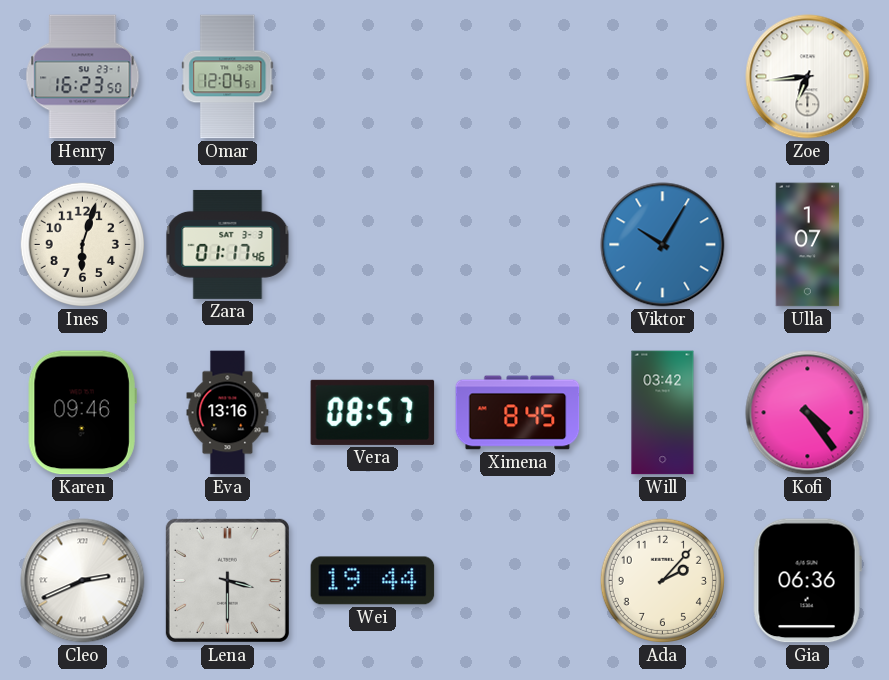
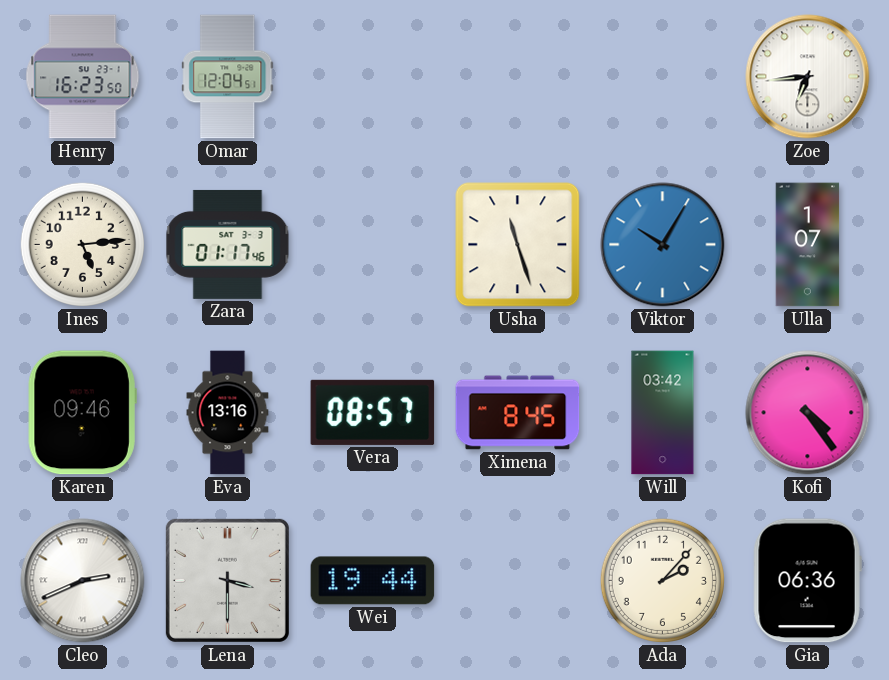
Ines: 6:03 -> 5:14
Usha: none -> 11:27
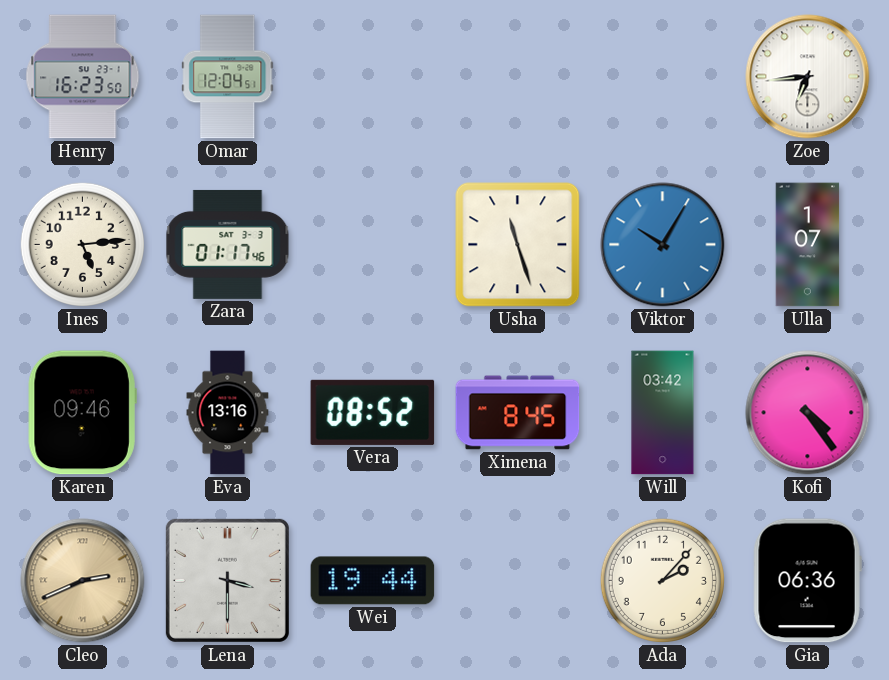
Vera: 08:57 -> 08:52
Cleo dial: white -> champagne
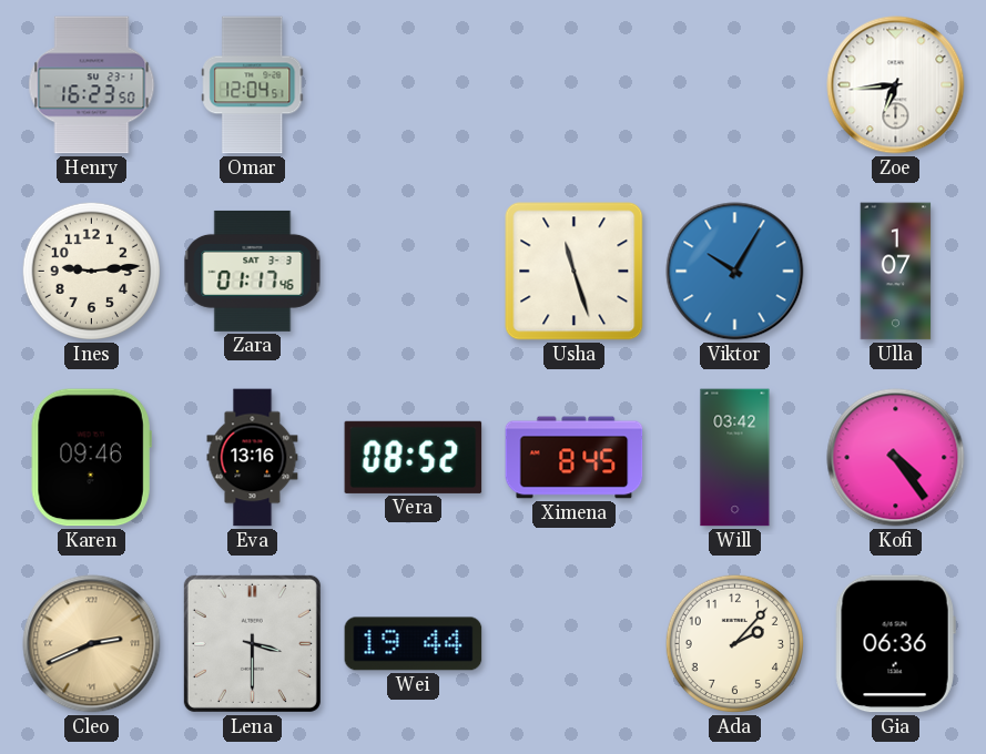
Ines: 5:14 -> 9:14
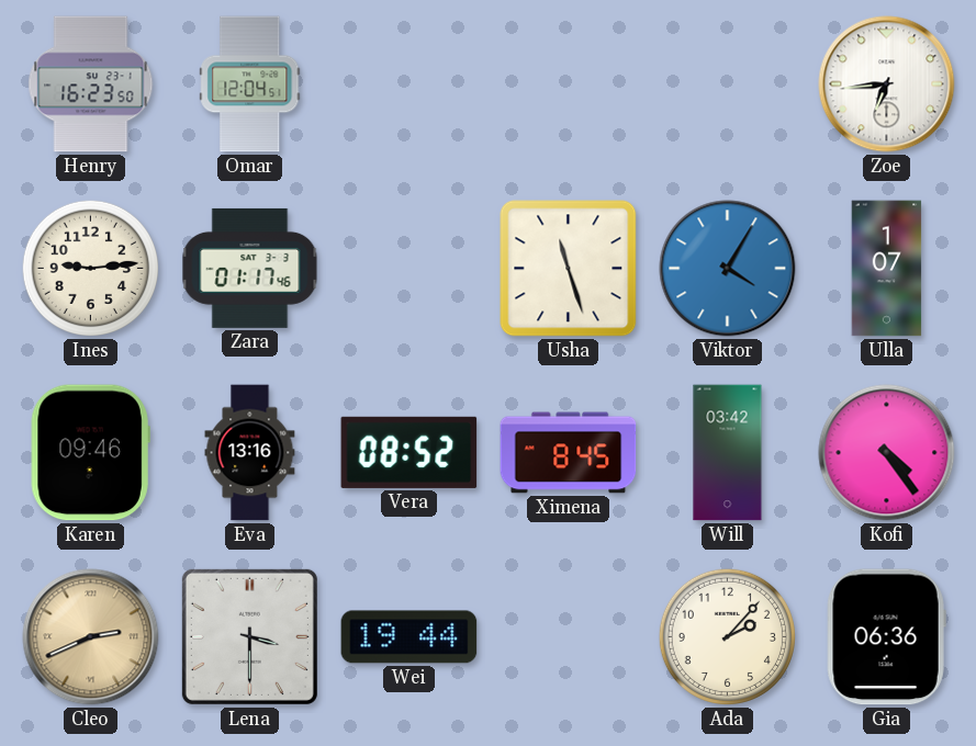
Viktor: 10:05 -> 4:05
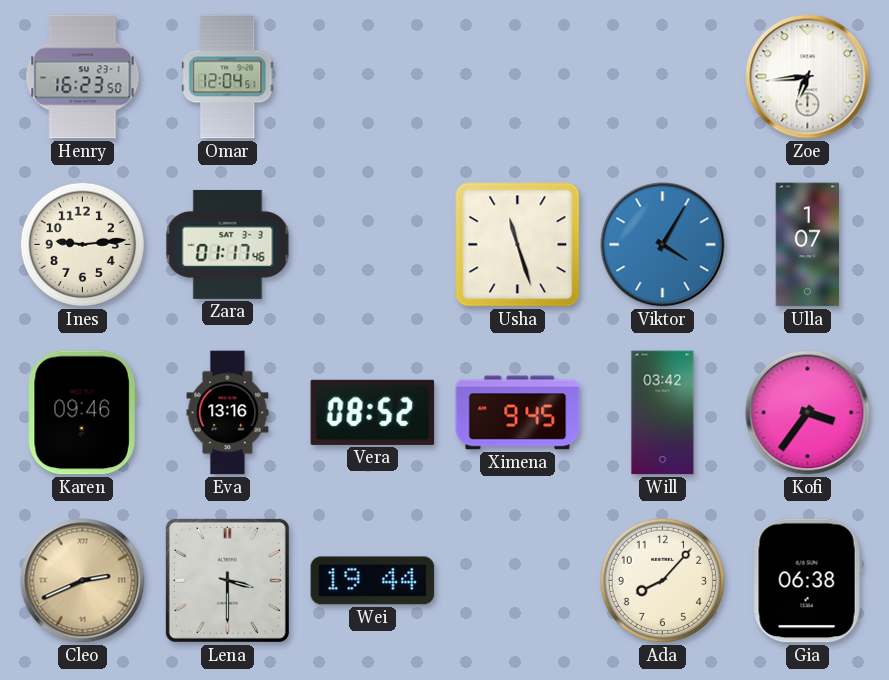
Ximena: 8:45 -> 9:45
Kofi: 4:24 -> 3:36
Ada: 2:07 -> 8:07
Gia: 06:36 -> 06:38
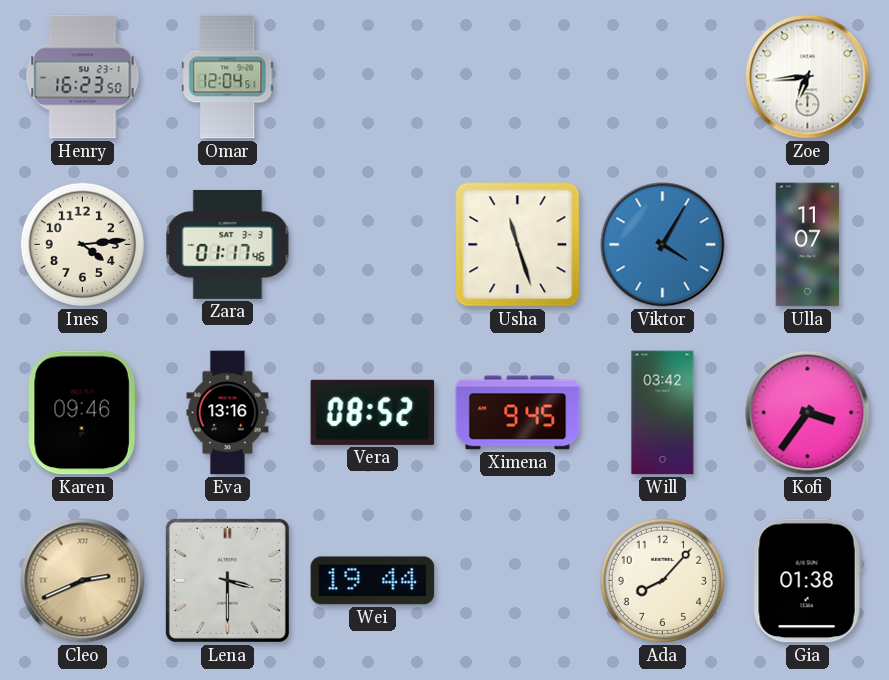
Ines: 9:14 -> 4:14
Ulla: 1:07 -> 11:07
Gia: 06:38 -> 01:38
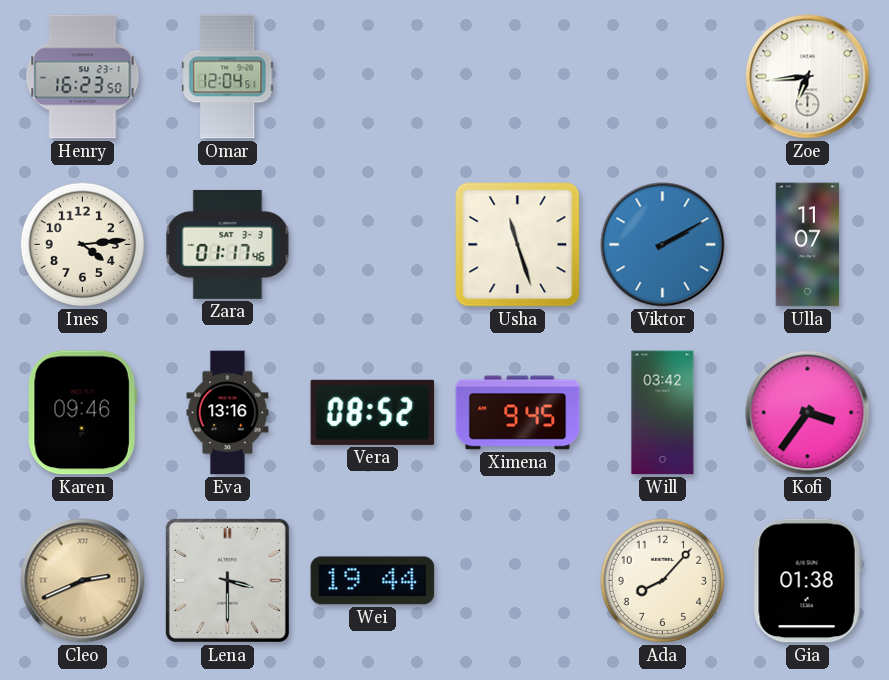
Viktor: 4:05 -> 2:10
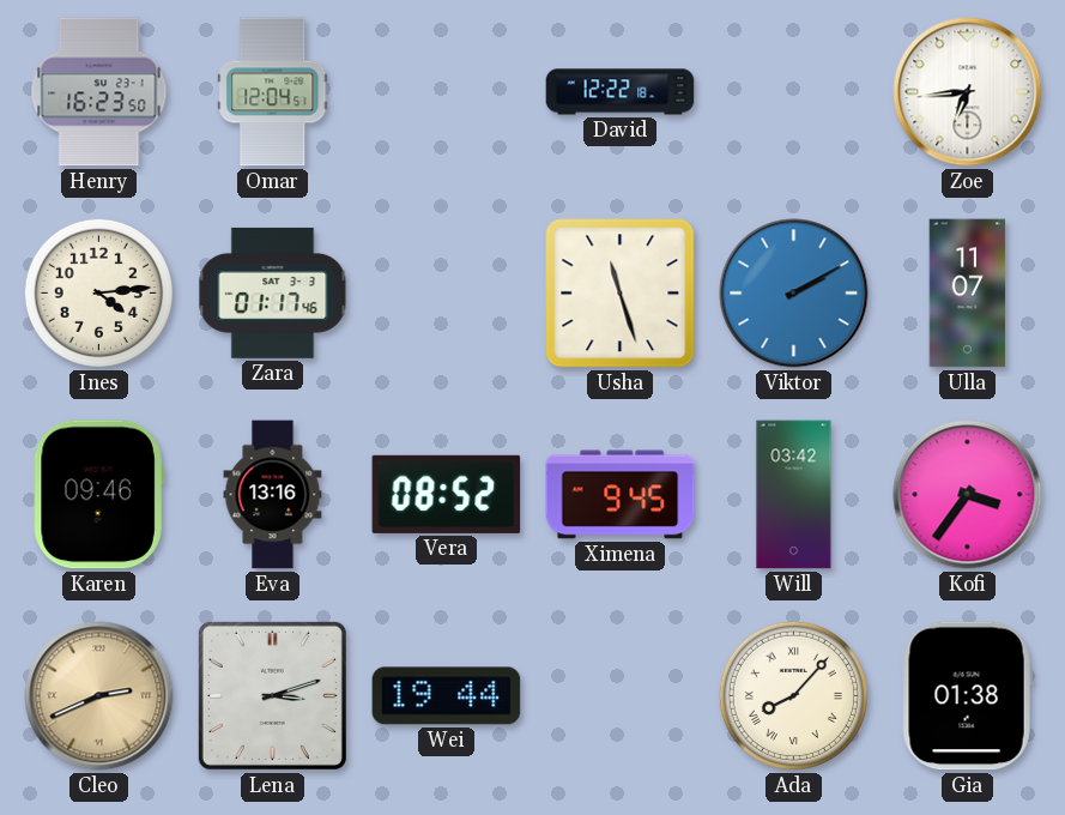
David: none -> 12:22
Lena: 3:30 -> 3:12
Ada numerals: Arabic -> Roman
